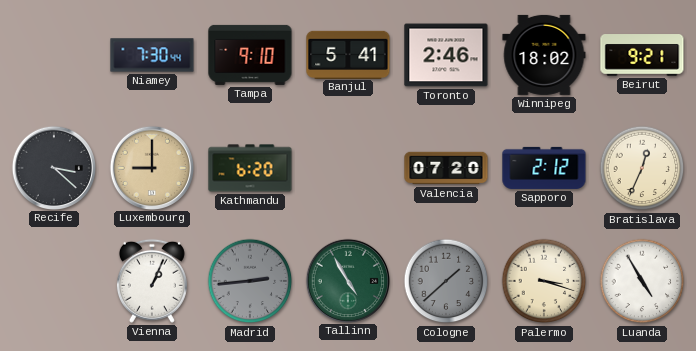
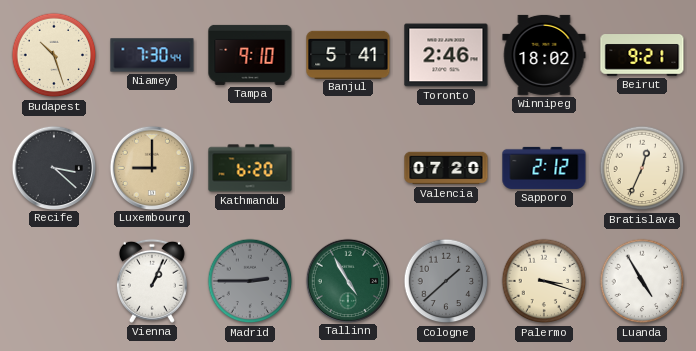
Budapest: none -> 10:27
Madrid: 2:44 -> 2:45
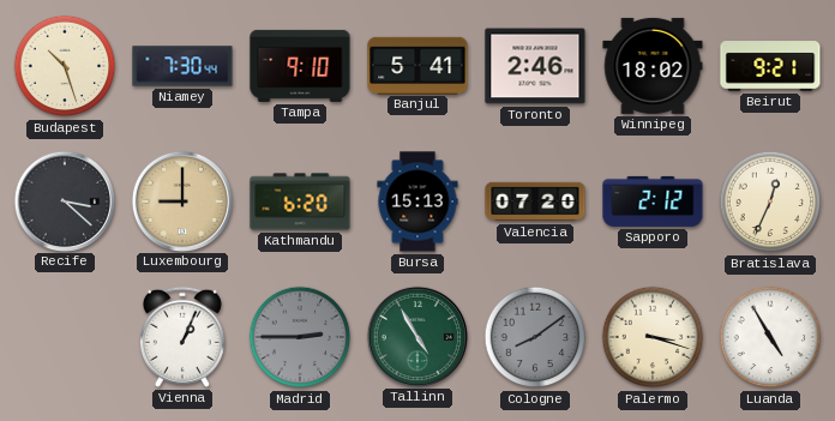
Bursa: none -> 15:13
Cologne: 1:38 -> 8:09
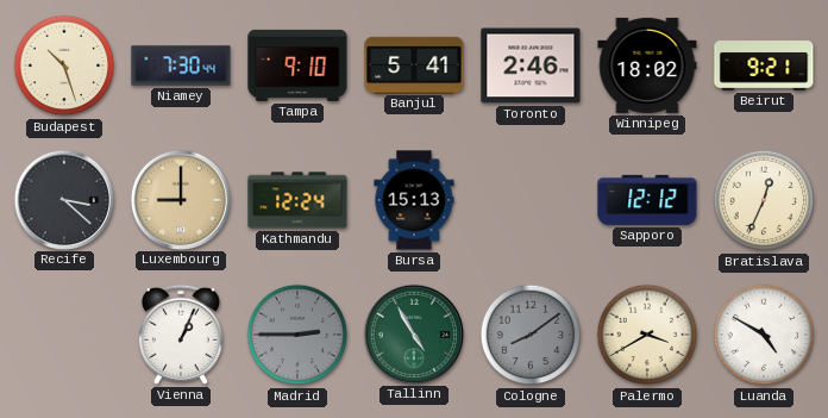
Kathmandu: 6:20 -> 12:24
Valencia: 07:20 -> none
Sapporo: 2:12 -> 12:12
Palermo: 3:18 -> 3:40
Luanda: 4:55 -> 4:50
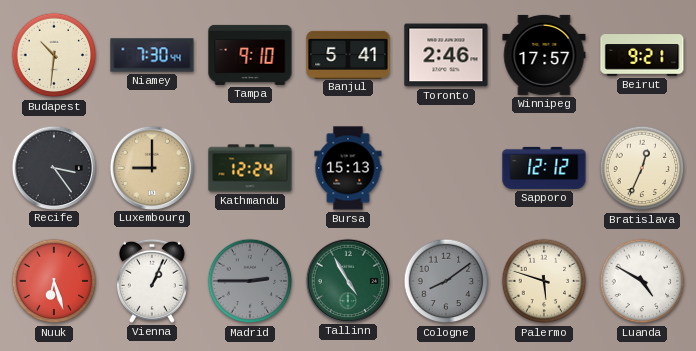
Budapest: 10:27 -> 10:31
Winnipeg: 18:02 -> 17:57
Recife: 3:22 -> 3:24
Nuuk: none -> 6:27
Palermo: 3:40 -> 5:48
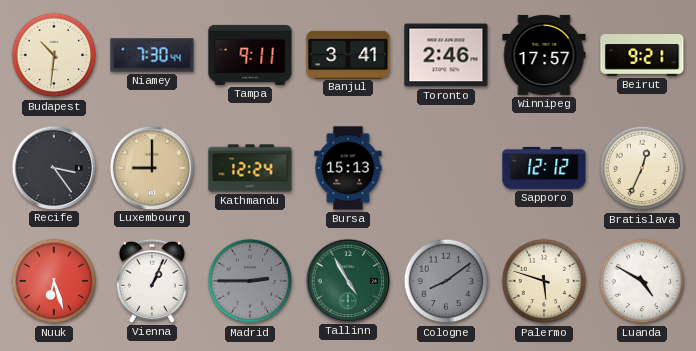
Tampa: 9:10 -> 9:11
Banjul: 5:41 -> 3:41
